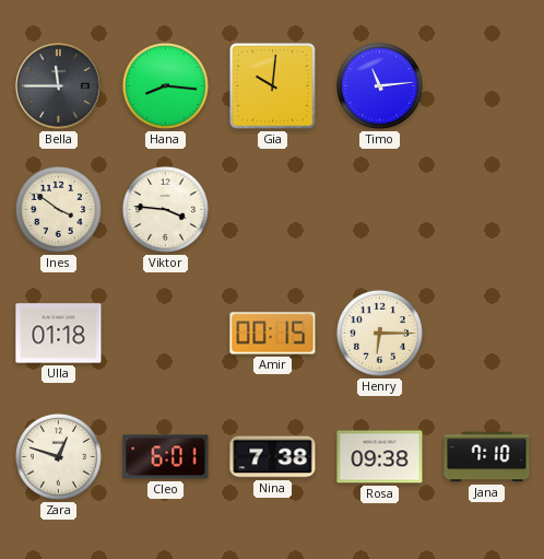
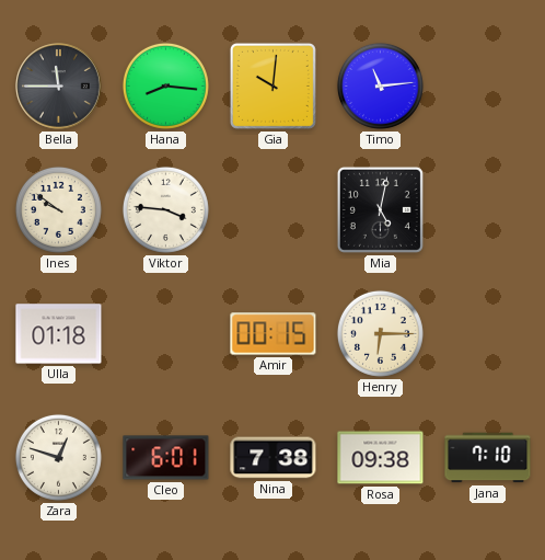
Ines: 3:51 -> 9:51
Mia: none -> 5:02
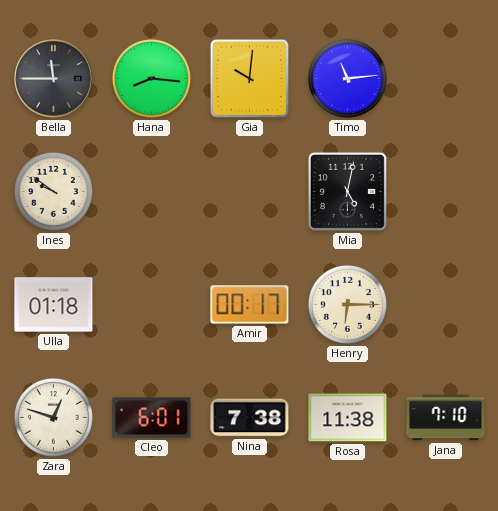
Viktor: 3:46 -> none
Amir: 00:15 -> 00:17
Rosa: 09:38 -> 11:38
